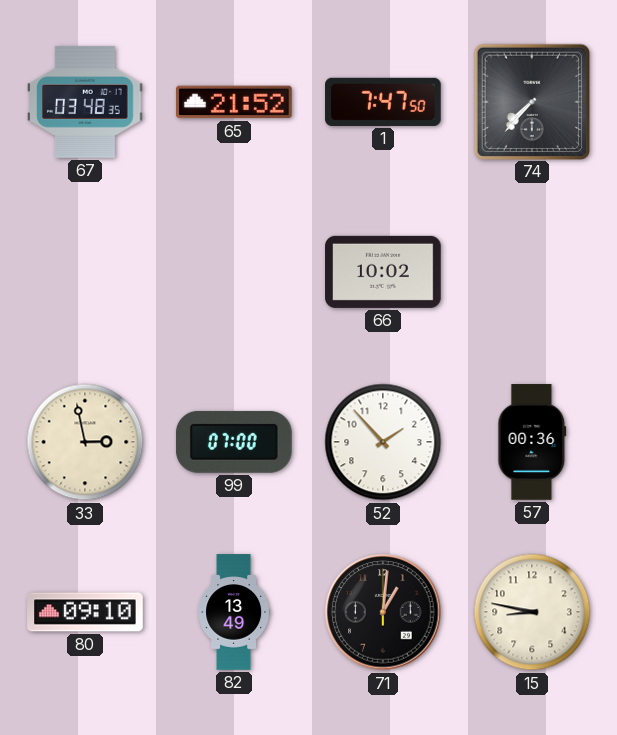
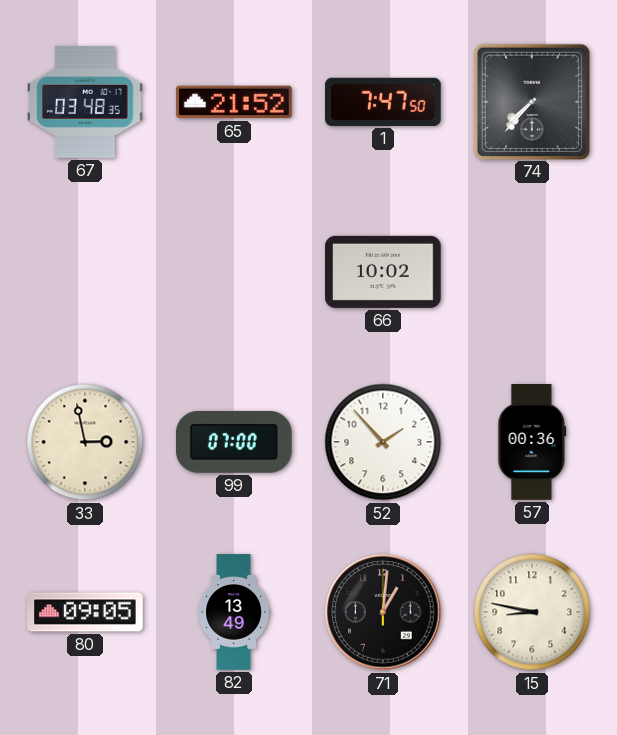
80: 09:10 -> 09:05
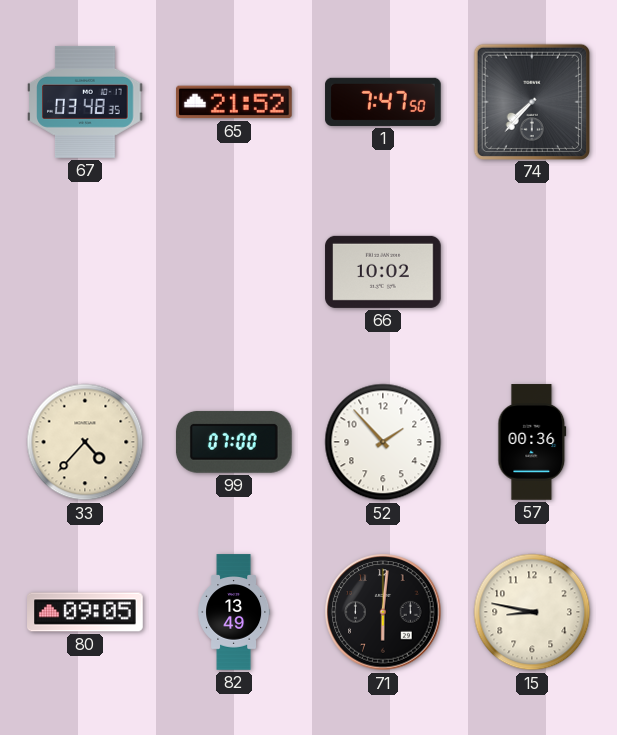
33: 2:58 -> 4:37
71: 1:01 -> 6:01
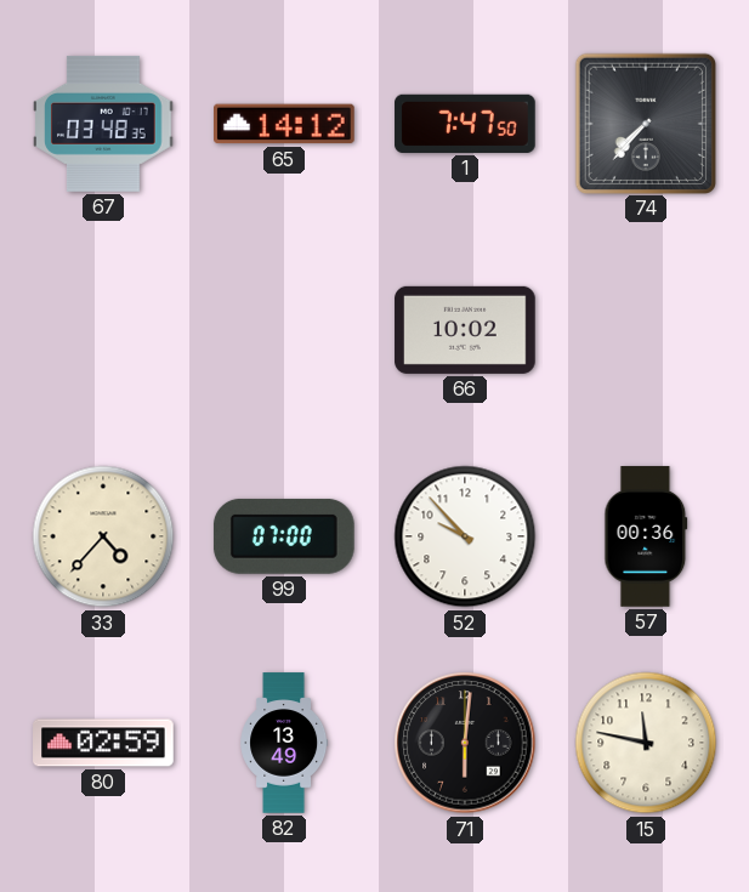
65: 21:52 -> 14:12
52: 1:53 -> 9:53
80: 09:05 -> 02:59
15: 8:47 -> 11:47
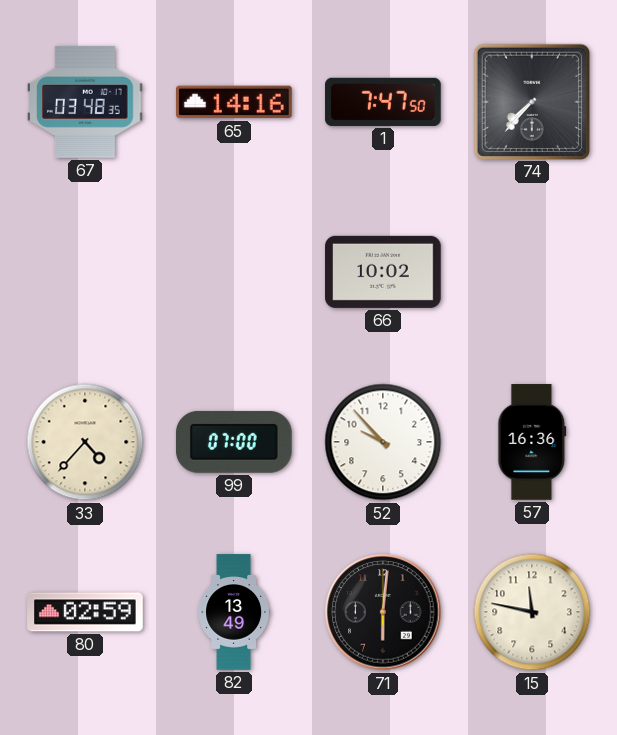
65: 14:12 -> 14:16
57: 00:36 -> 16:36
